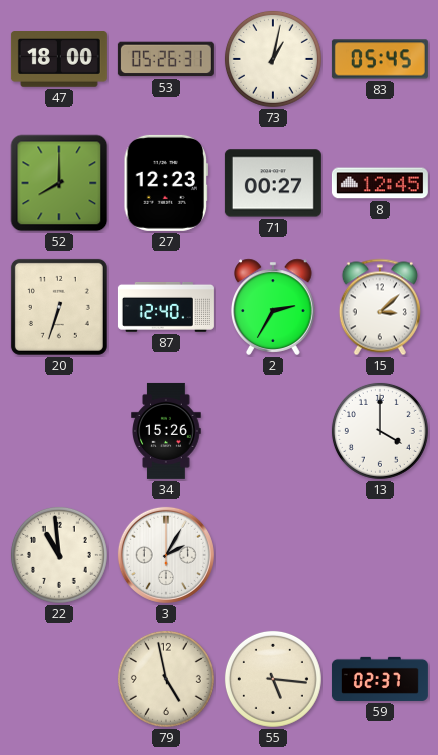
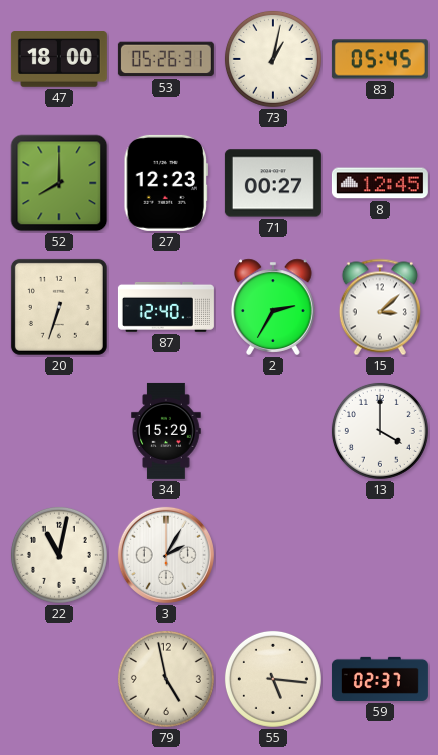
34: 15:26 -> 15:29
22: 10:59 -> 11:02
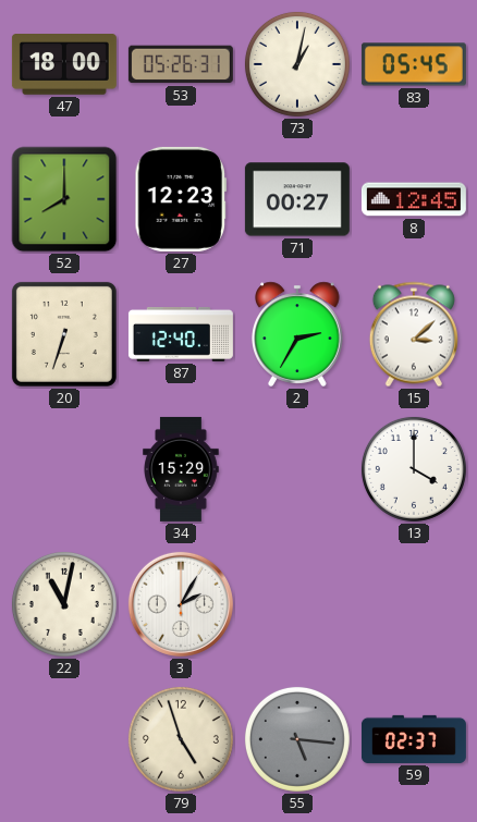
79: 4:58 -> 4:57
55 dial: cream -> grey
